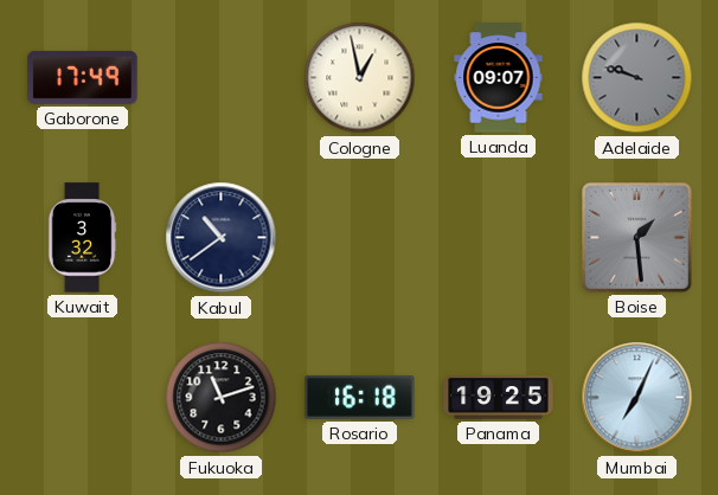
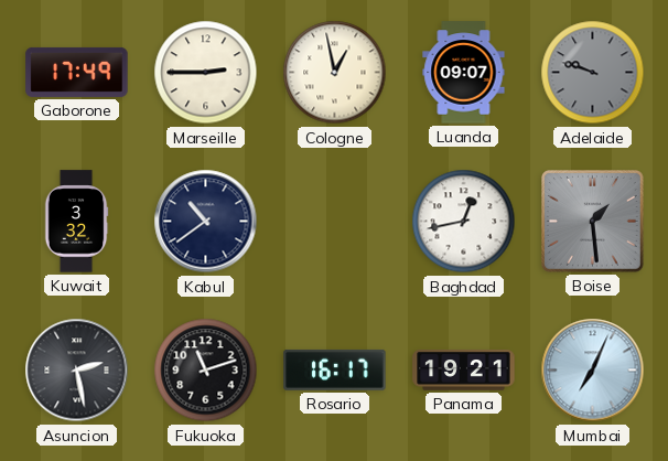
Marseille: none -> 2:45
Baghdad: none -> 12:43
Asuncion: none -> 2:28
Rosario: 16:18 -> 16:17
Panama: 19:25 -> 19:21
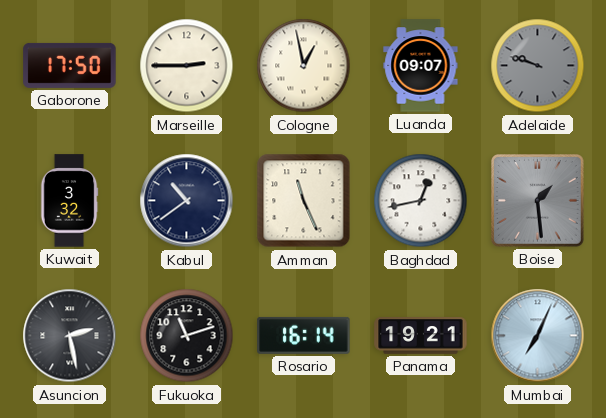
Gaborone: 17:49 -> 17:50
Amman: none -> 11:26
Rosario: 16:17 -> 16:14
